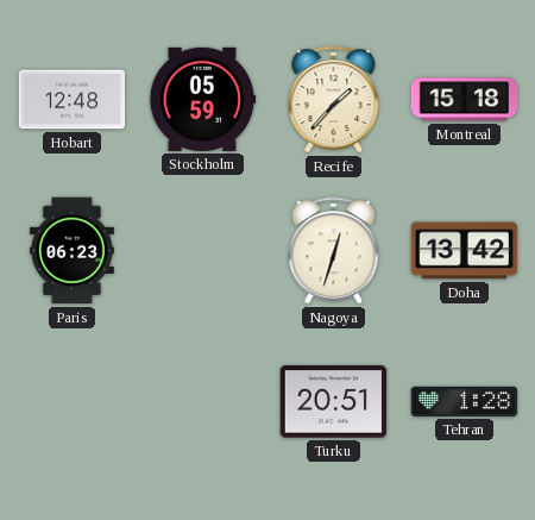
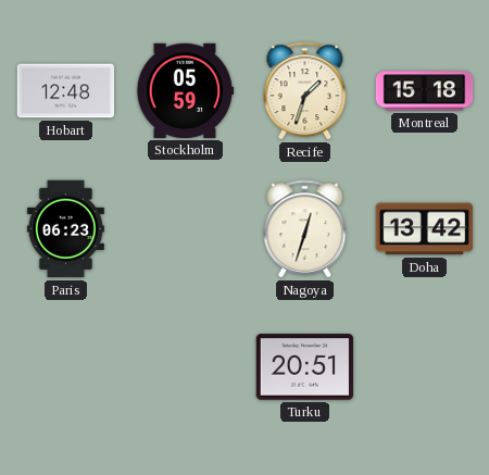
Recife: 1:37 -> 1:33
Tehran: 1:28 -> none
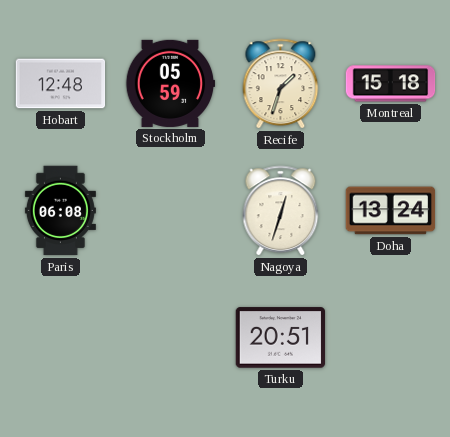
Paris: 06:23 -> 06:08
Doha: 13:42 -> 13:24
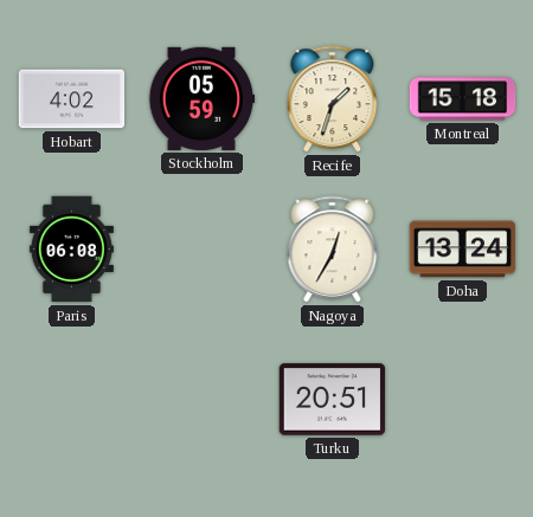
Hobart: 12:48 -> 4:02
Nagoya: 12:33 -> 12:35
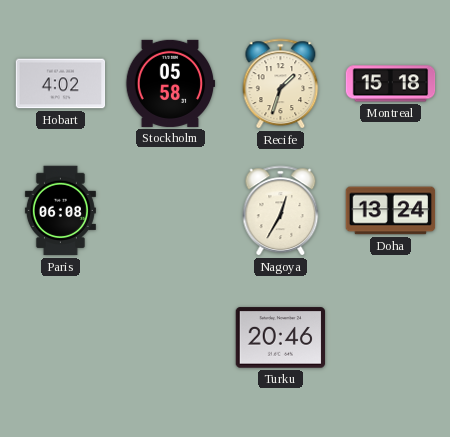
Stockholm: 05:59 -> 05:58
Turku: 20:51 -> 20:46
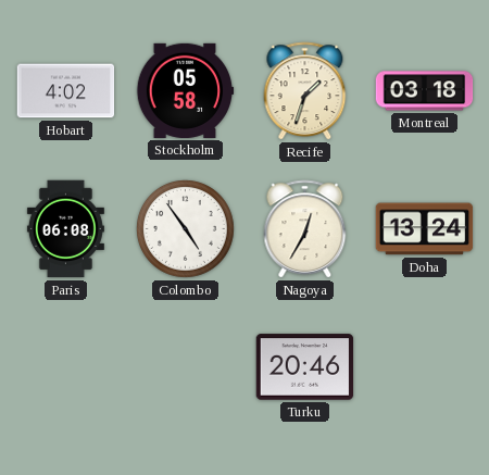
Montreal: 15:18 -> 03:18
Colombo: none -> 4:54
